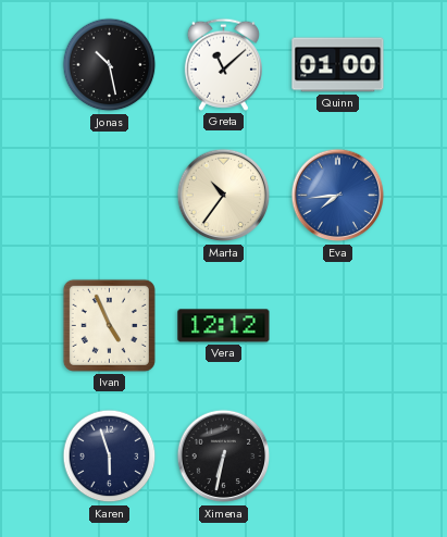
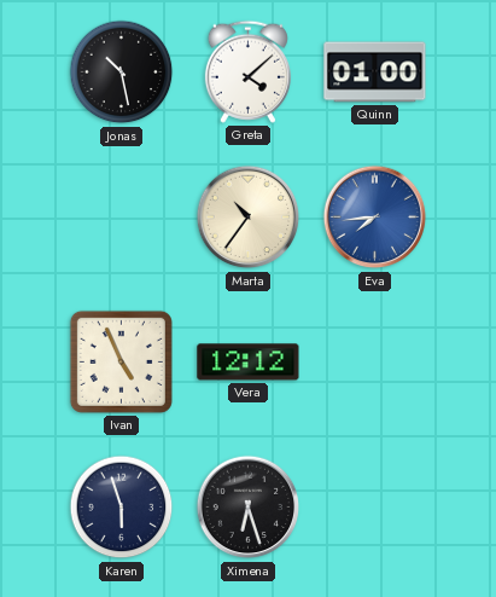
Greta: 11:08 -> 4:08
Ximena: 6:32 -> 6:27
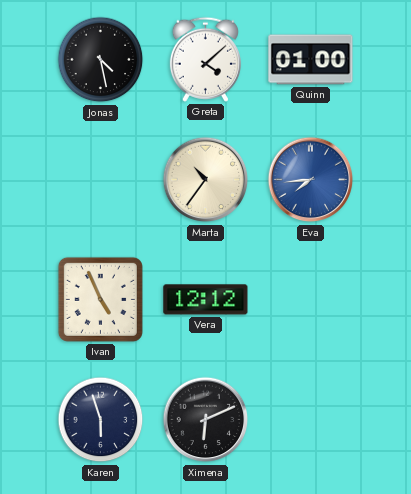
Jonas: 10:28 -> 4:28
Ximena: 6:27 -> 6:11
